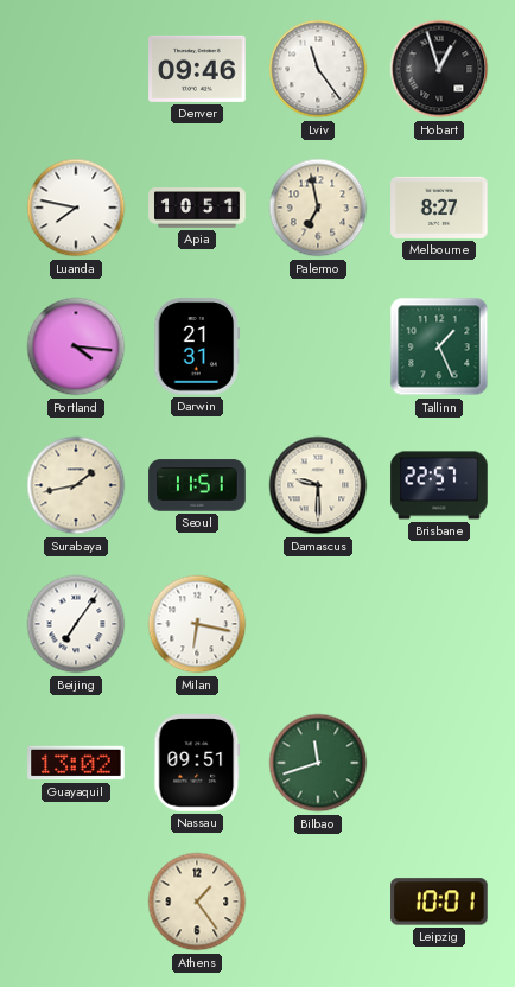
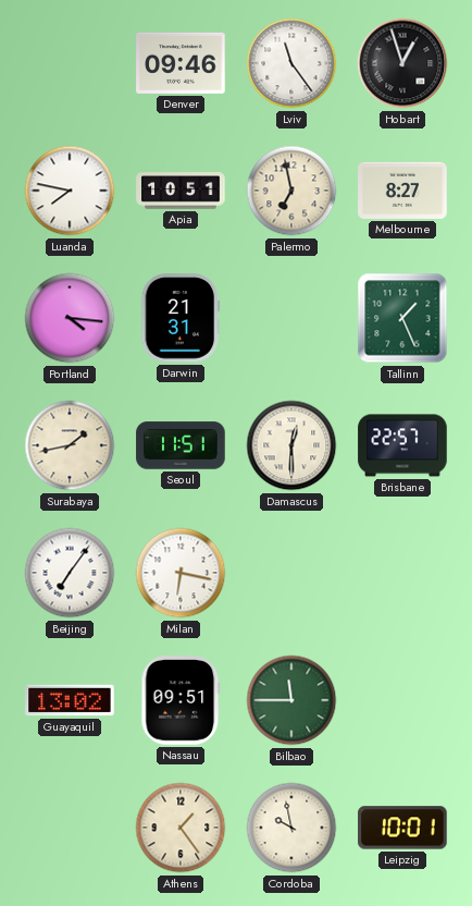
Damascus: 9:30 -> 12:30
Bilbao: 11:42 -> 11:45
Cordoba: none -> 9:58
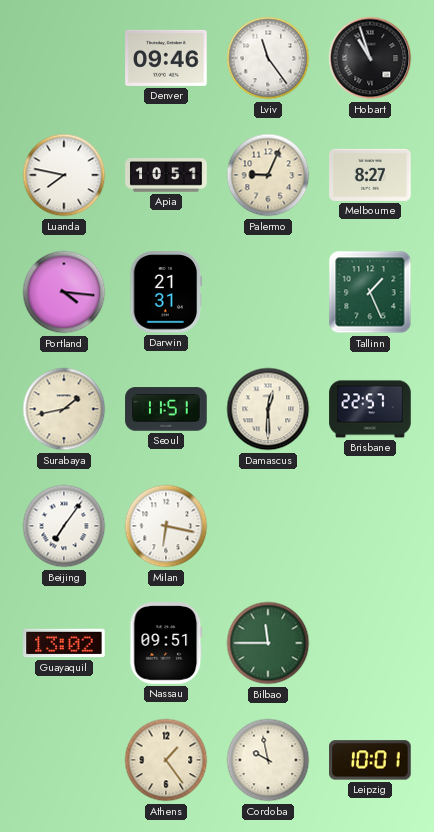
Hobart: 12:57 -> 10:57
Palermo: 6:58 -> 9:04
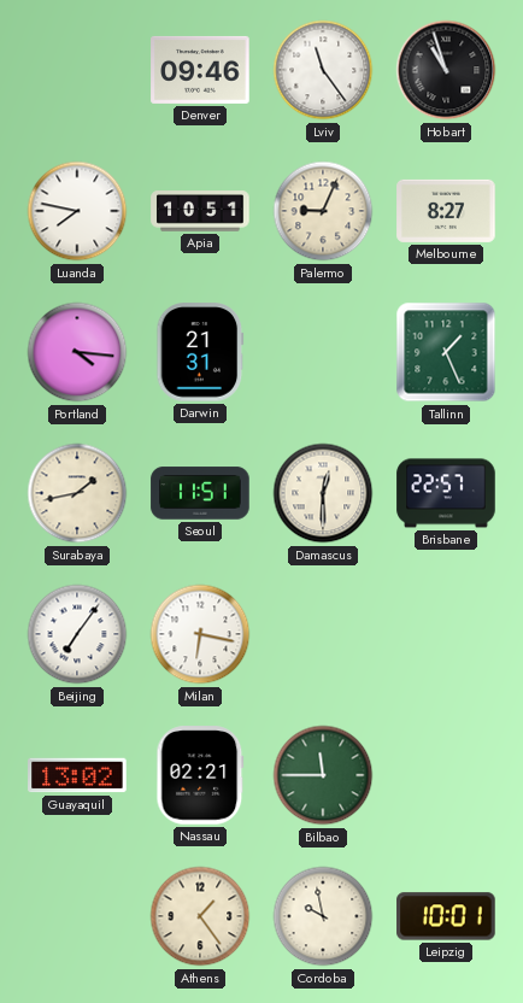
Nassau: 09:51 -> 02:21
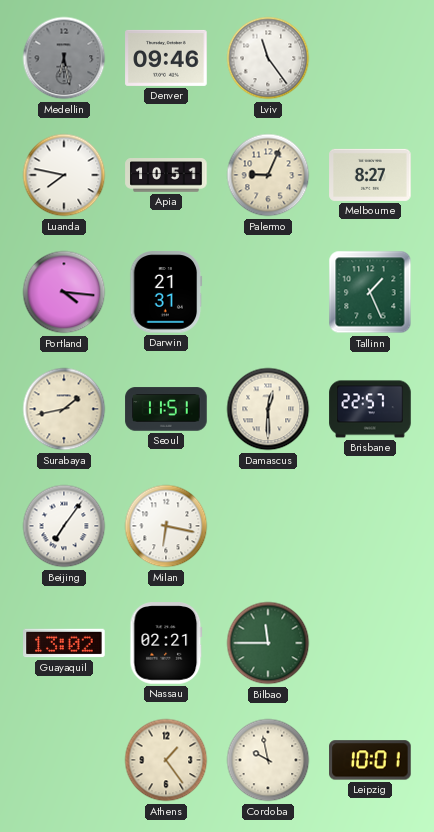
Medellin: none -> 6:28
Hobart: 10:57 -> none
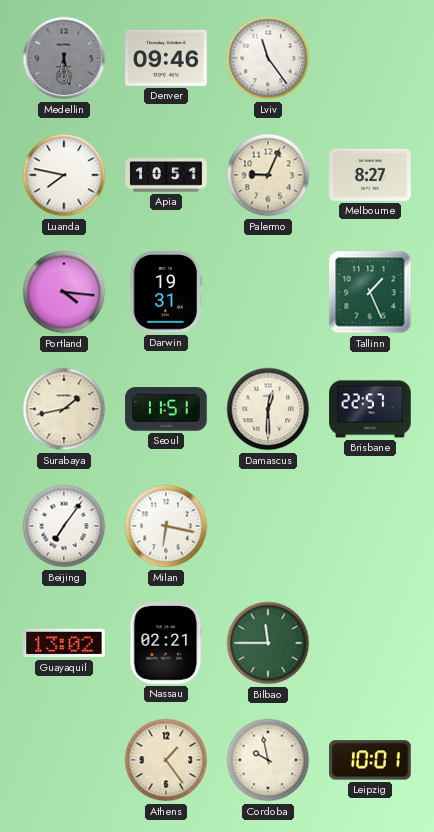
Darwin: 21:31 -> 19:31
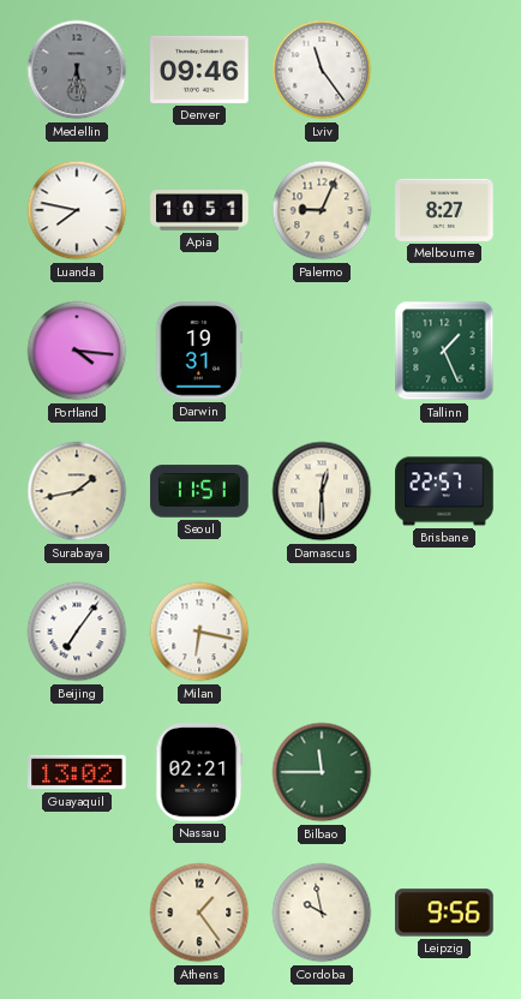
Leipzig: 10:01 -> 9:56
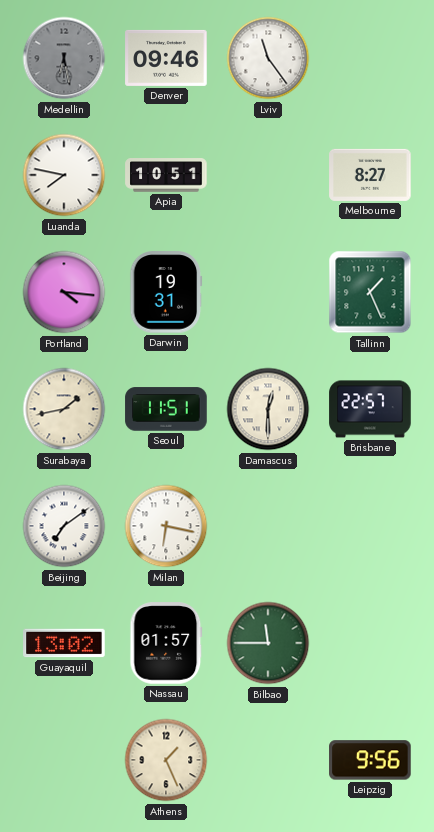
Palermo: 9:04 -> none
Beijing: 7:06 -> 7:09
Nassau: 02:21 -> 01:57
Athens: 1:24 -> 1:26
Cordoba: 9:58 -> none
